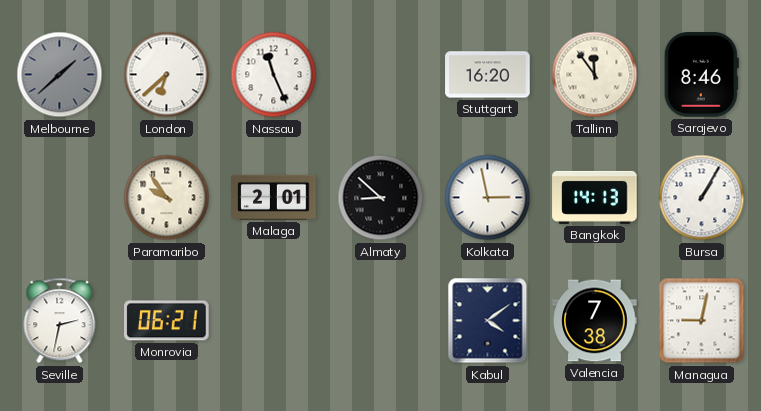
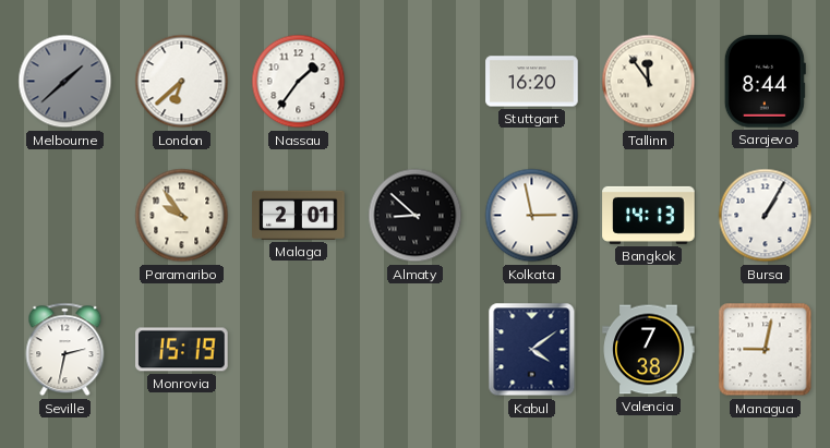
Nassau: 11:26 -> 1:36
Sarajevo: 8:46 -> 8:44
Monrovia: 06:21 -> 15:19
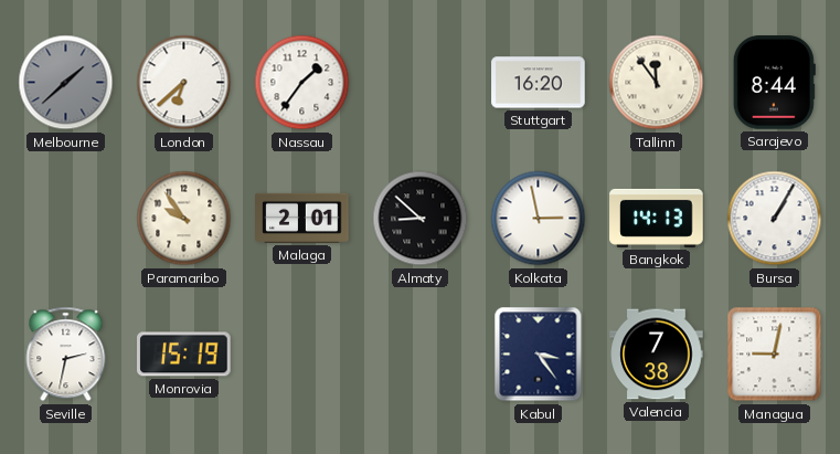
Kabul: 4:09 -> 3:24
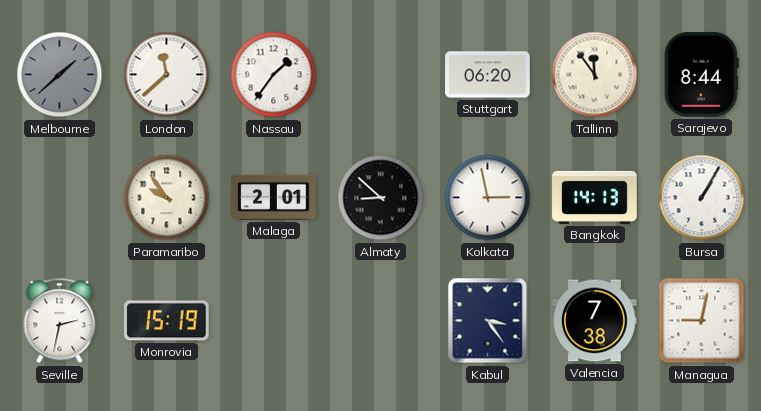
London: 6:38 -> 11:38
Stuttgart: 16:20 -> 06:20
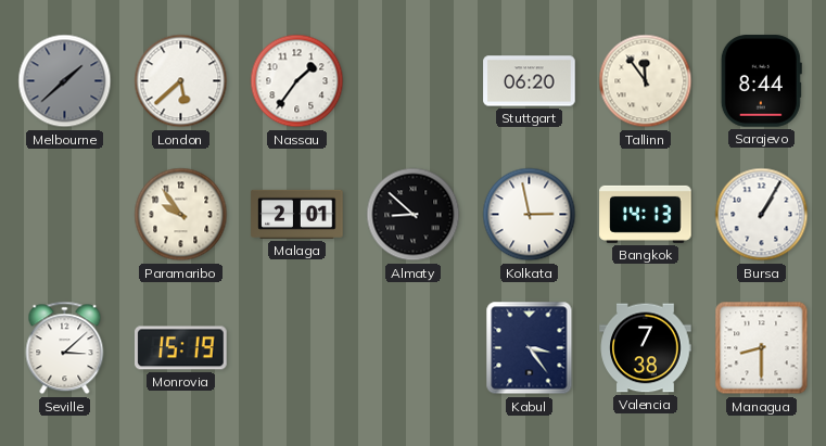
London: 11:38 -> 5:38
Seville: 2:32 -> 3:08
Managua: 9:02 -> 8:30
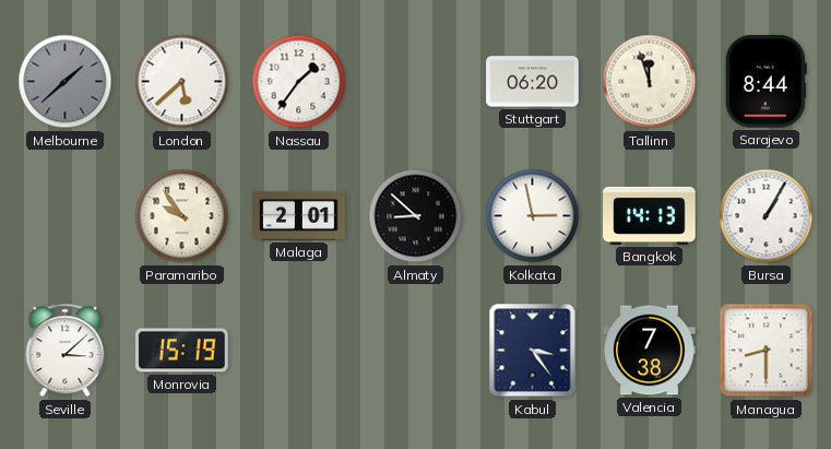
Tallinn: 11:54 -> 11:57
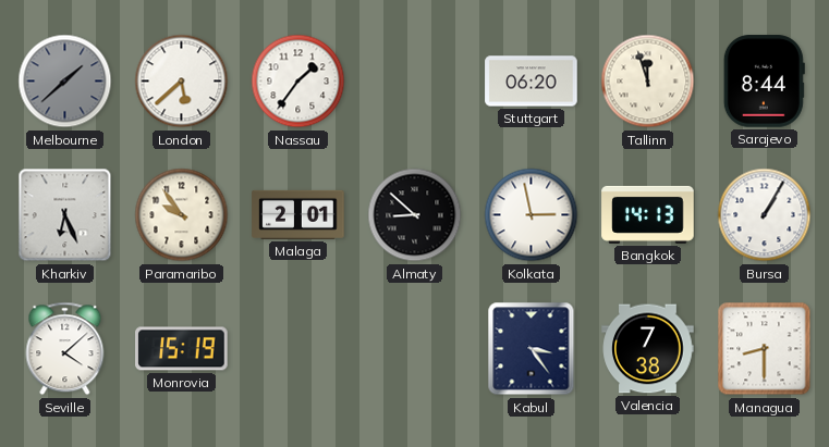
Kharkiv: none -> 6:26
Seville: 3:08 -> 4:08
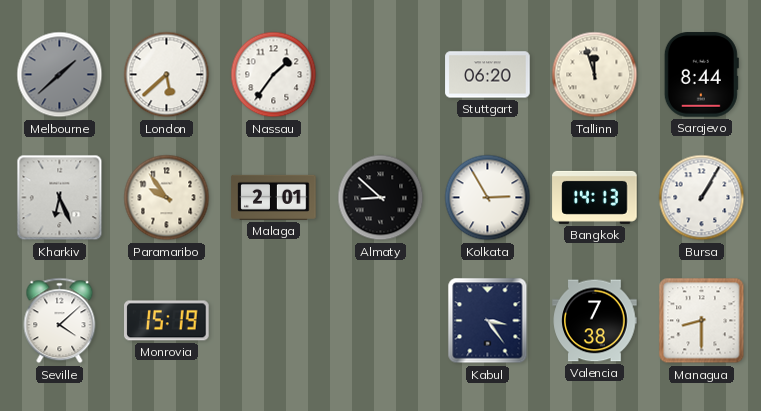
Kolkata: 2:58 -> 2:55
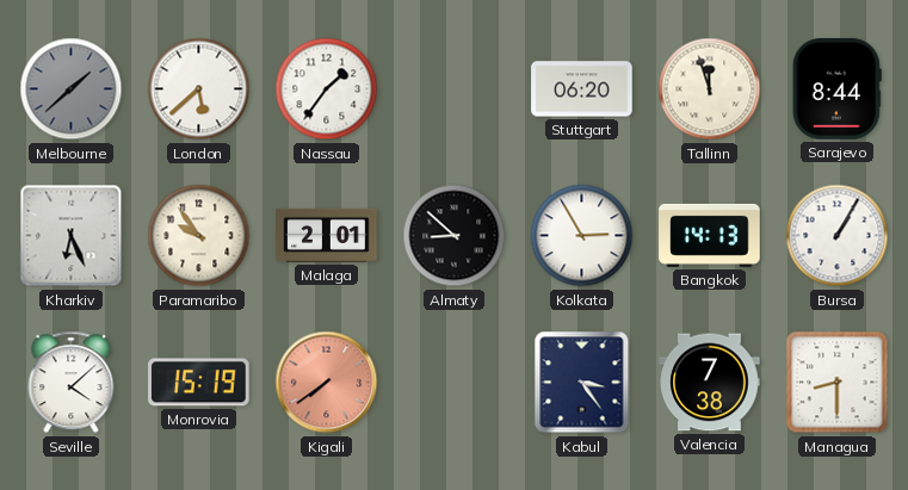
Kigali: none -> 7:39
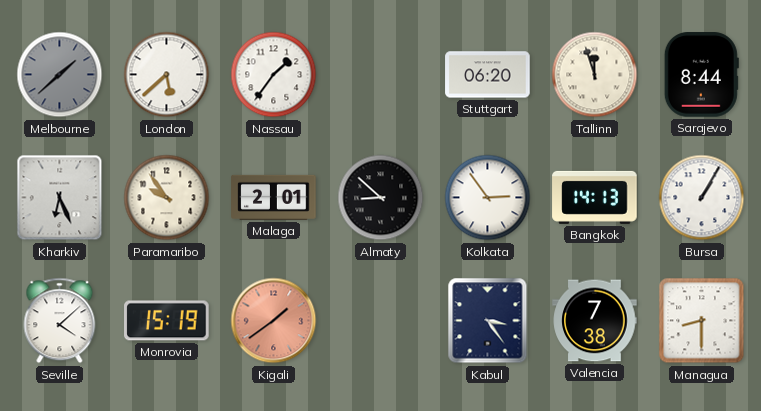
Kolkata: 2:55 -> 2:54
Kigali: 7:39 -> 1:39
